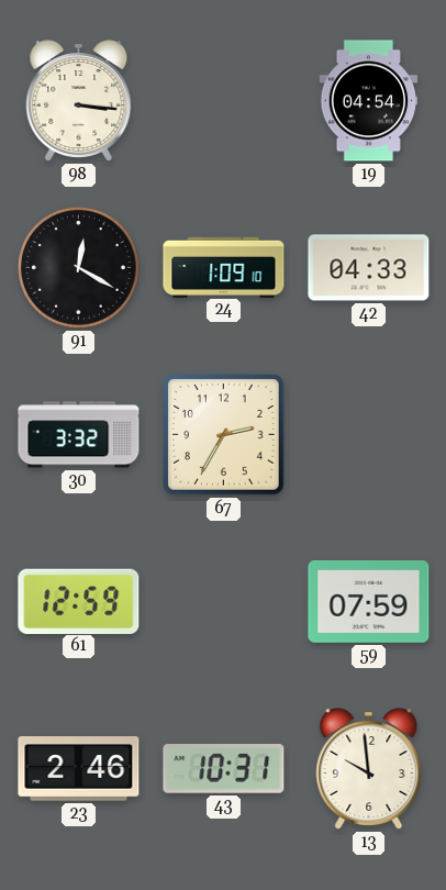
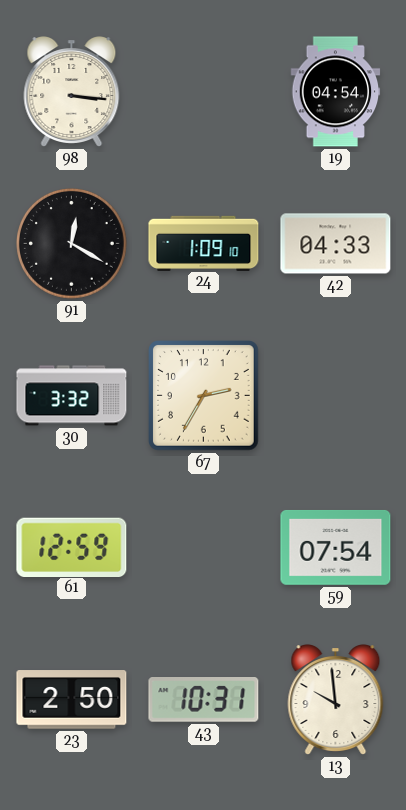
59: 07:59 -> 07:54
23: 2:46 -> 2:50
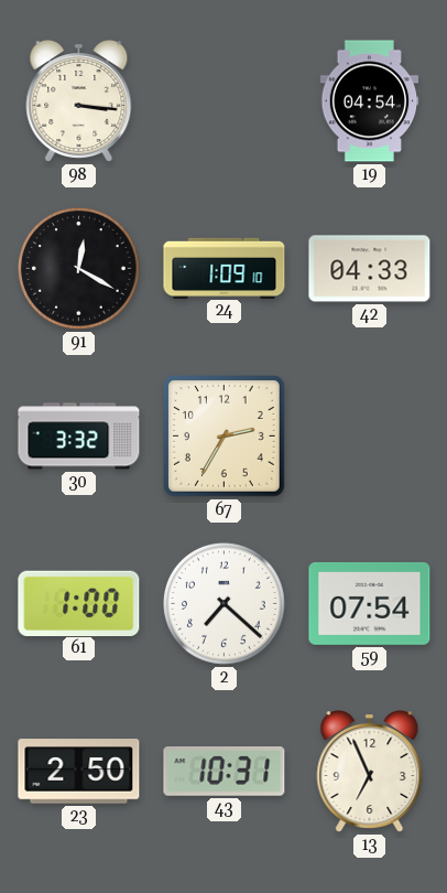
61: 12:59 -> 1:00
2: none -> 7:22
13: 9:59 -> 6:56
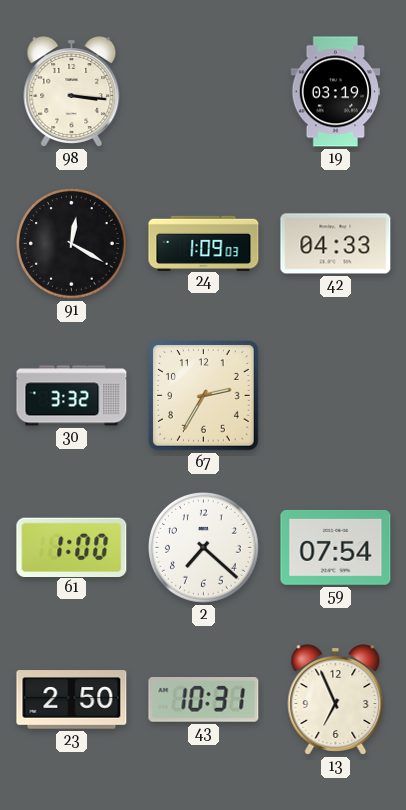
19: 04:54 -> 03:19
24: 1:09:10 -> 1:09:03
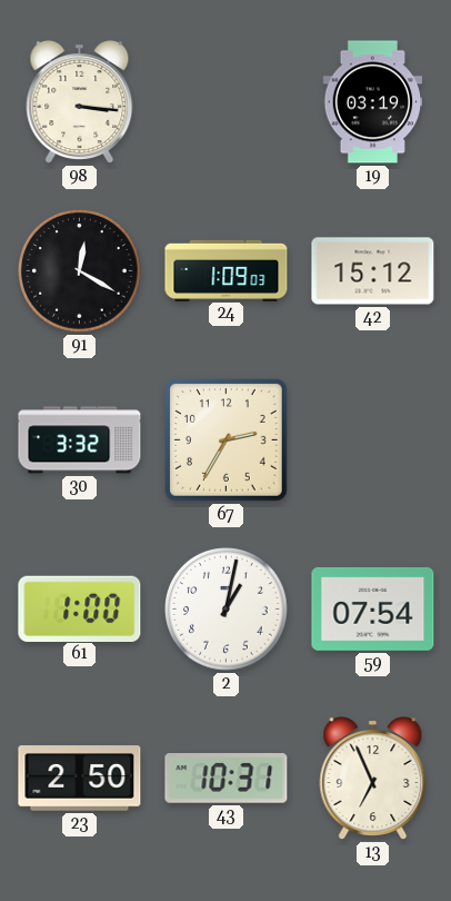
42: 04:33 -> 15:12
2: 7:22 -> 1:02
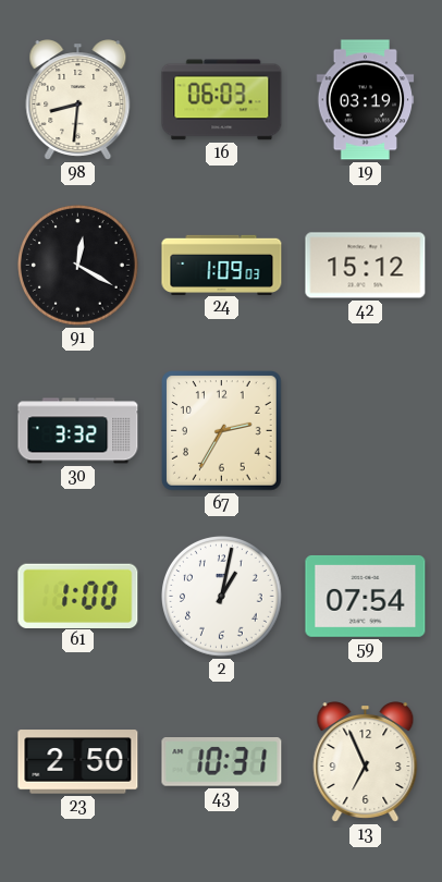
98: 3:16 -> 8:31
16: none -> 06:03
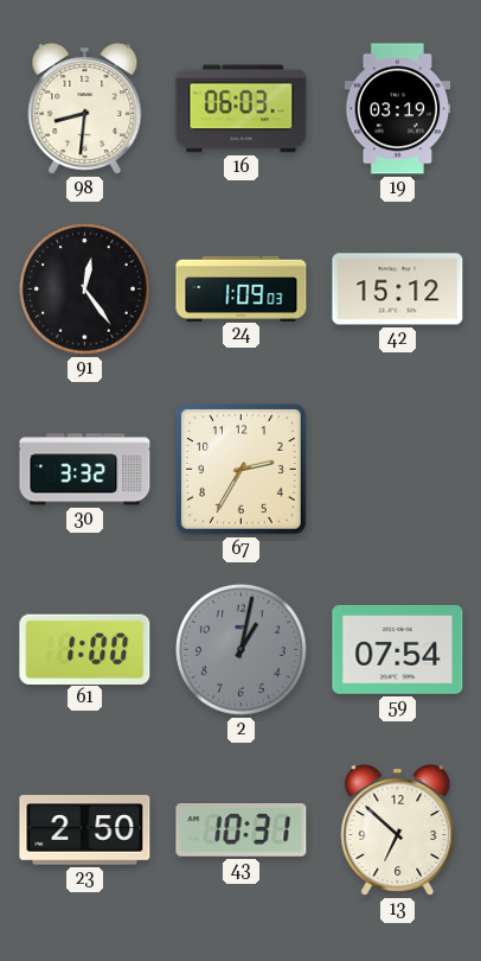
91: 12:20 -> 12:24
2 dial: white -> grey
13: 6:56 -> 6:52
